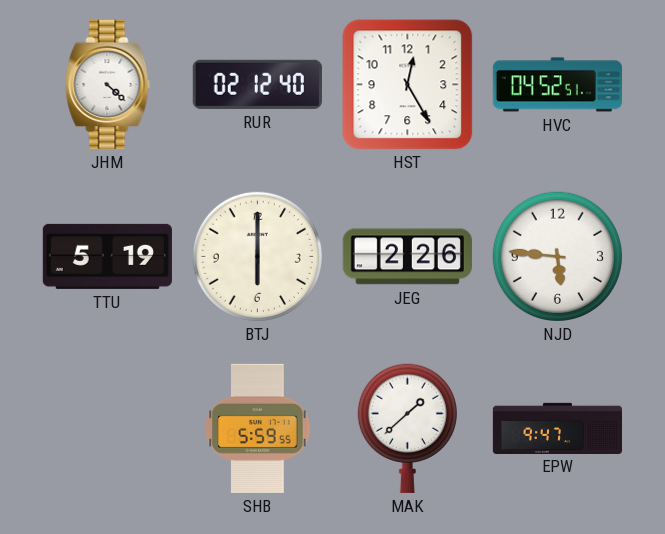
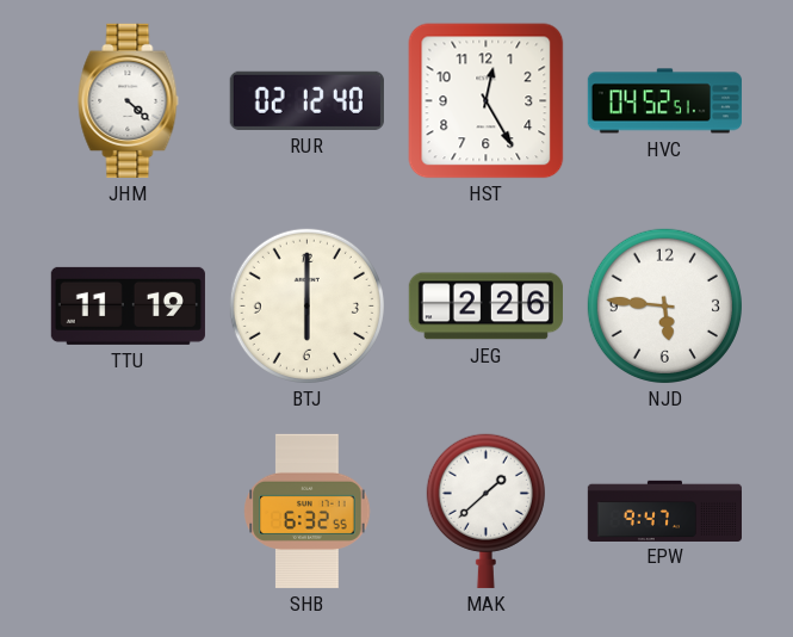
TTU: 5:19 -> 11:19
SHB: 5:59 -> 6:32
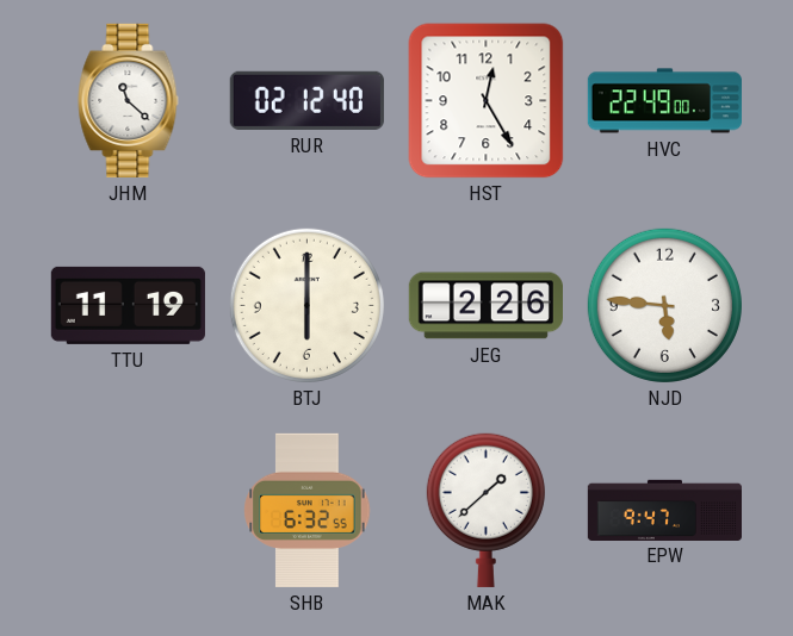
JHM: 4:22 -> 11:22
HVC: 04:52 -> 22:49
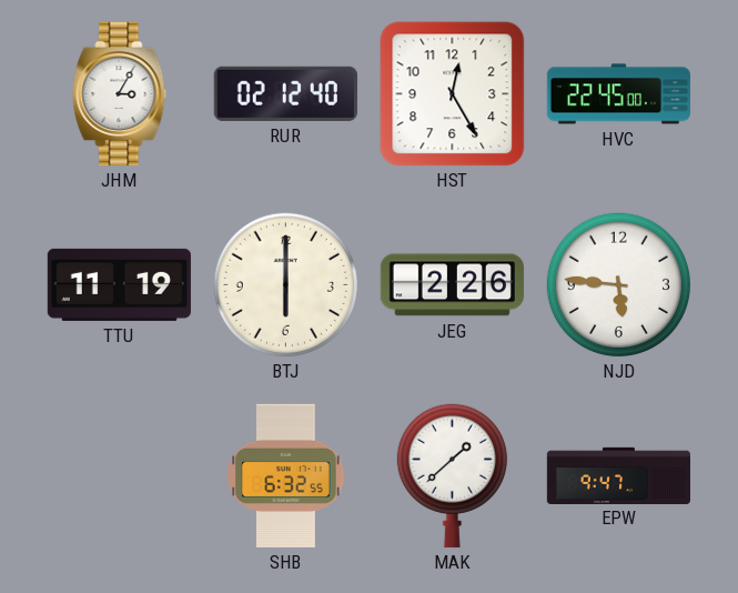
JHM: 11:22 -> 3:05
HVC: 22:49 -> 22:45
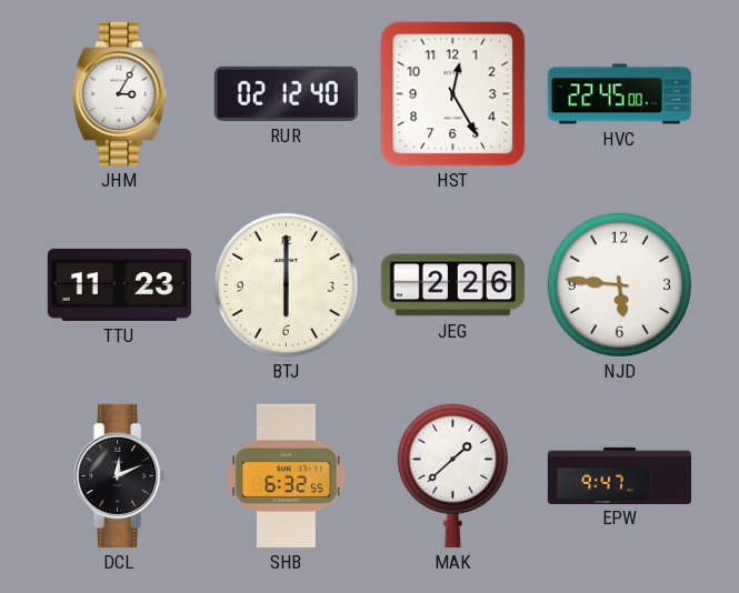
TTU: 11:19 -> 11:23
DCL: none -> 12:11
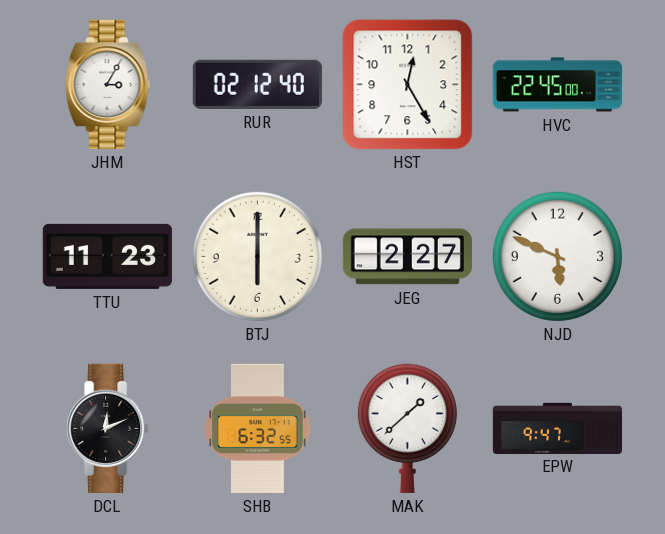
JEG: 2:26 -> 2:27
NJD: 5:46 -> 5:49
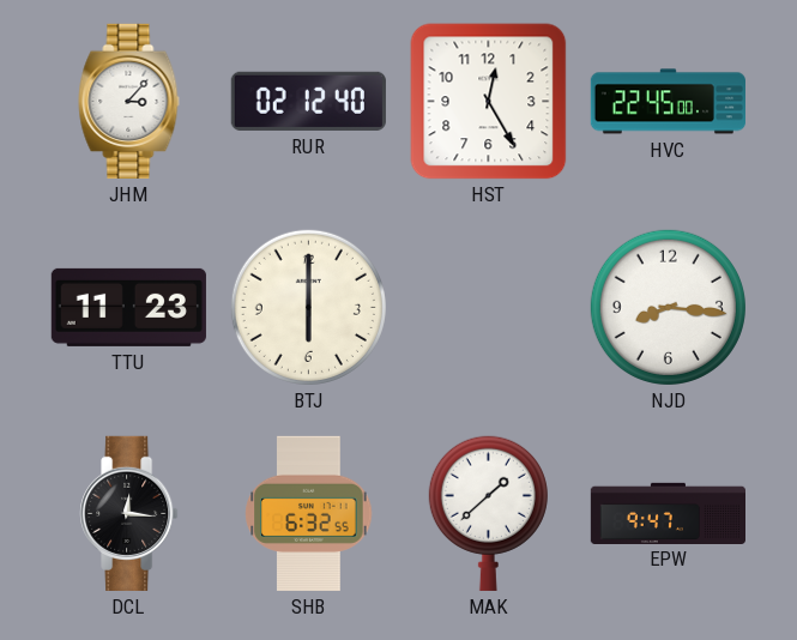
JHM: 3:05 -> 3:07
JEG: 2:27 -> none
NJD: 5:49 -> 8:16
DCL: 12:11 -> 12:16
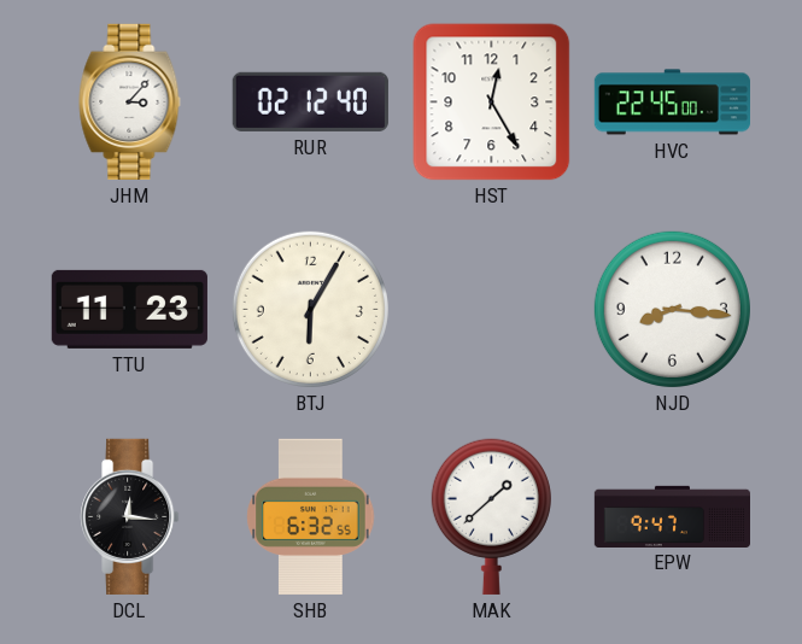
BTJ: 6:00 -> 6:05
